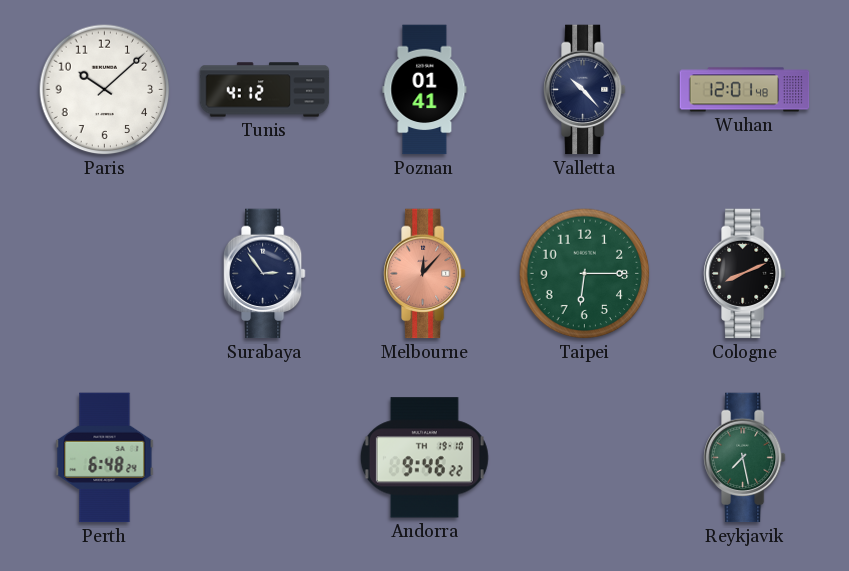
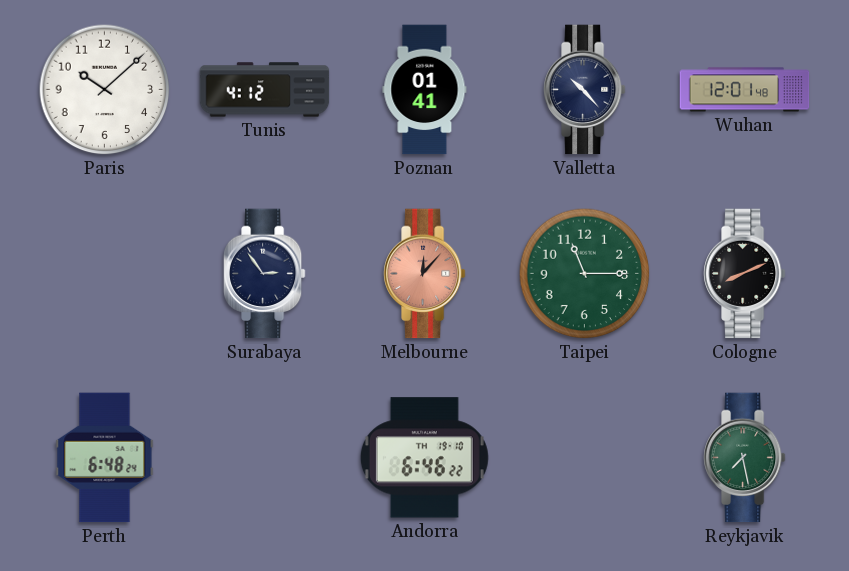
Taipei: 6:15 -> 11:15
Andorra: 9:46 -> 6:46
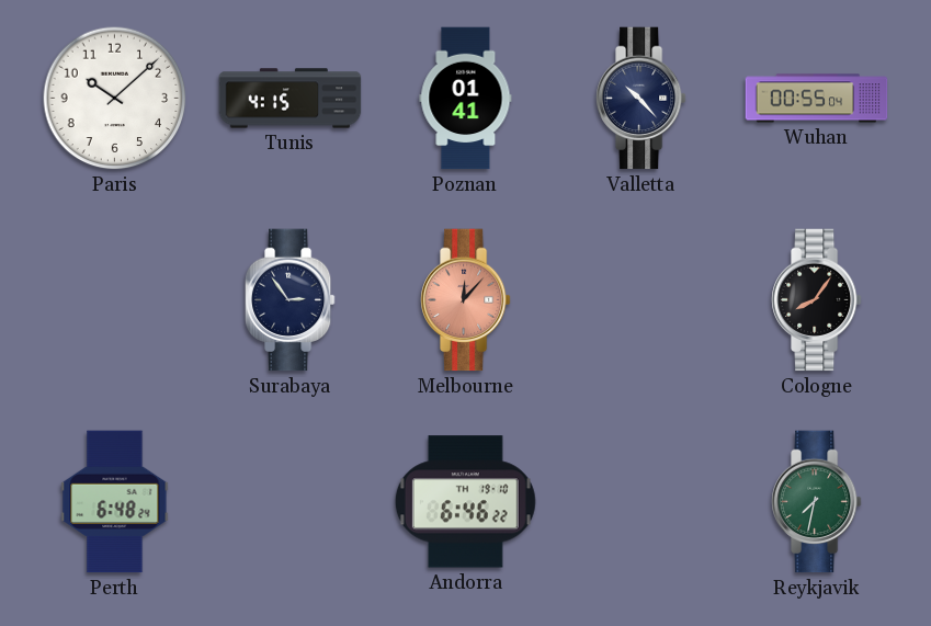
Tunis: 4:12 -> 4:15
Wuhan: 12:01 -> 00:55
Taipei: 11:15 -> none
Cologne: 8:11 -> 8:06
Reykjavik: 7:28 -> 7:32
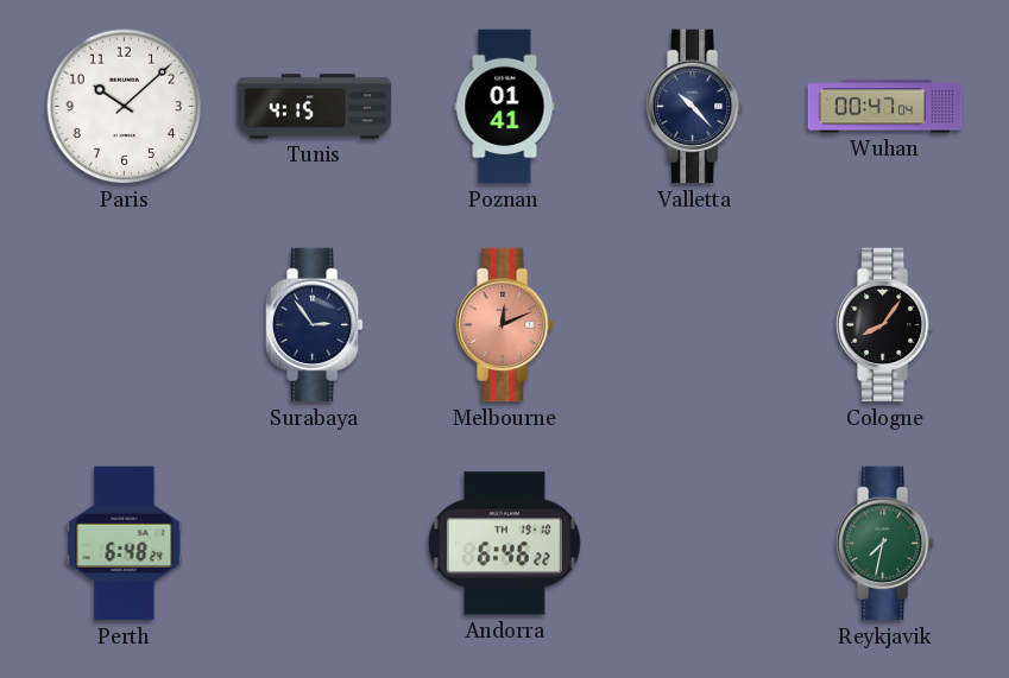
Wuhan: 00:55 -> 00:47
Melbourne: 12:07 -> 12:11
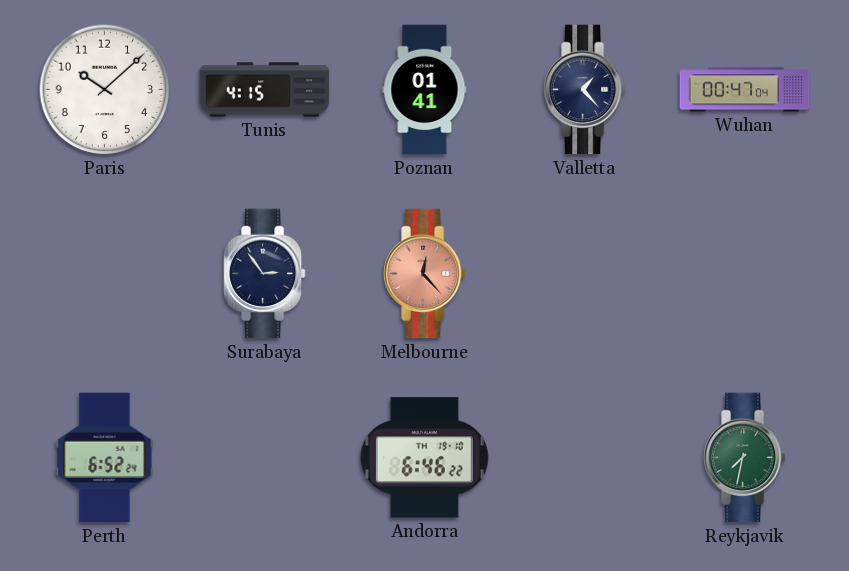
Valletta: 10:23 -> 1:23
Melbourne: 12:11 -> 12:23
Cologne: 8:06 -> none
Perth: 6:48 -> 6:52
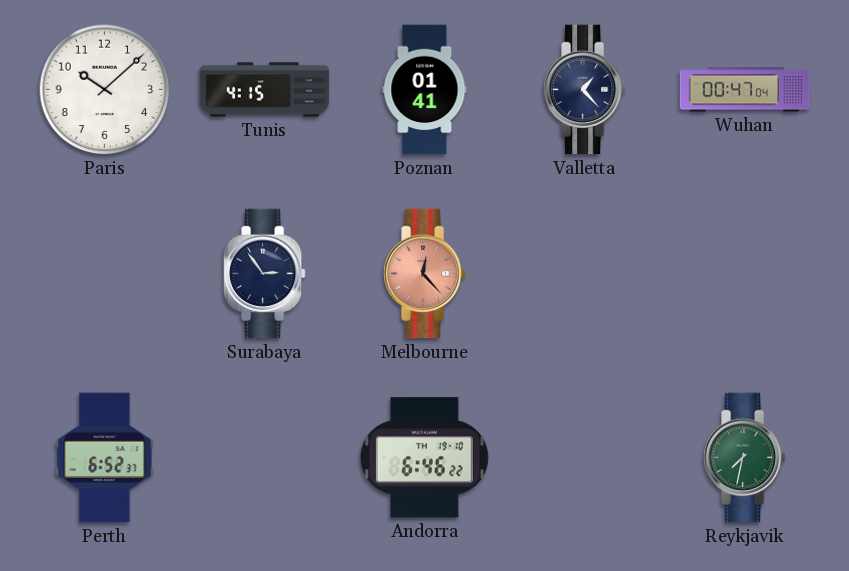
Perth: 6:52:24 -> 6:52:37
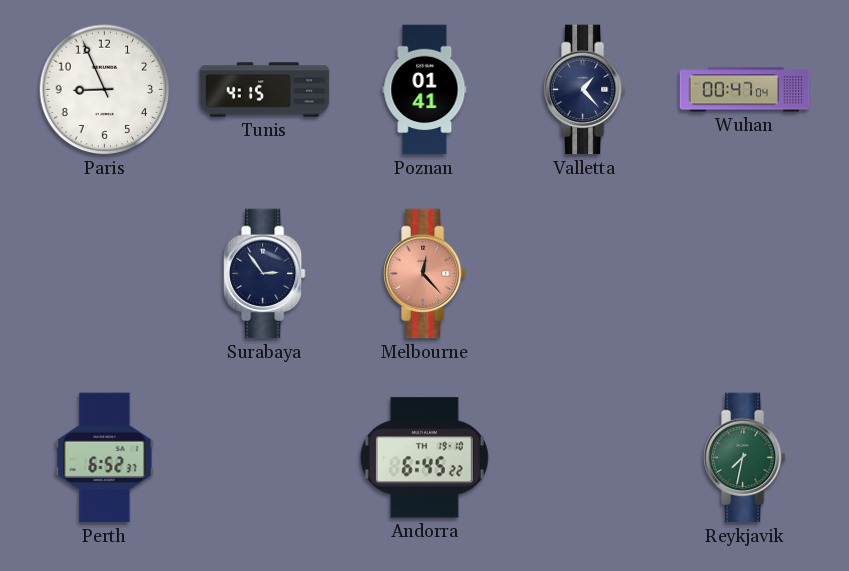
Paris: 10:08 -> 8:56
Andorra: 6:46 -> 6:45
